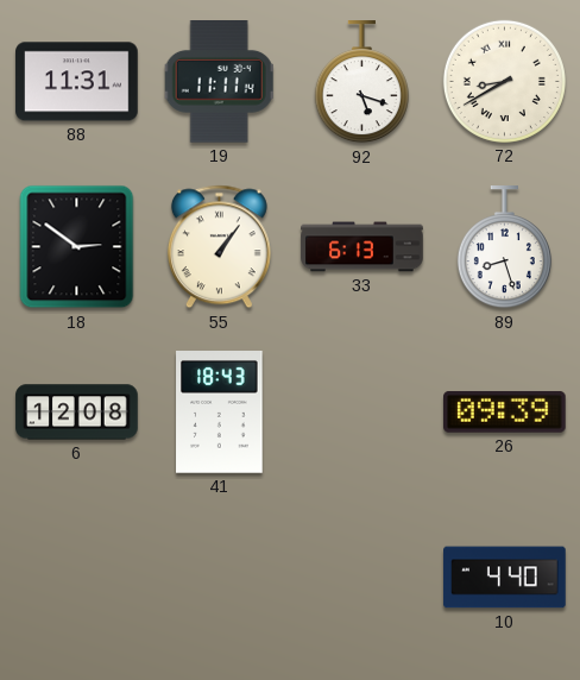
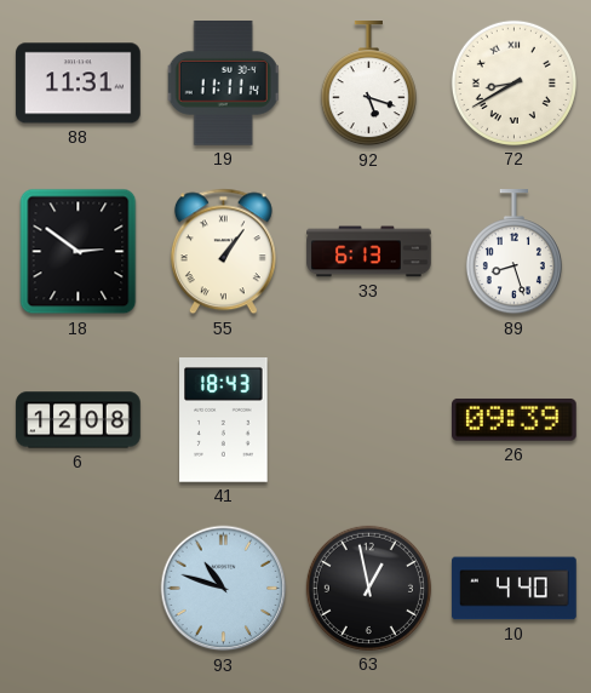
93: none -> 10:48
63: none -> 12:58
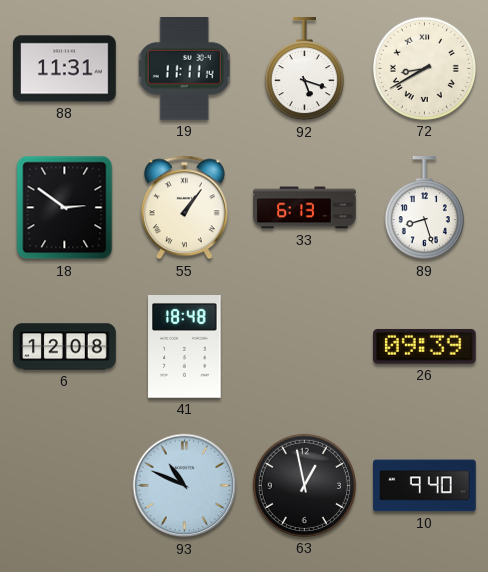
41: 18:43 -> 18:48
93: 10:48 -> 10:49
10: 4:40 -> 9:40
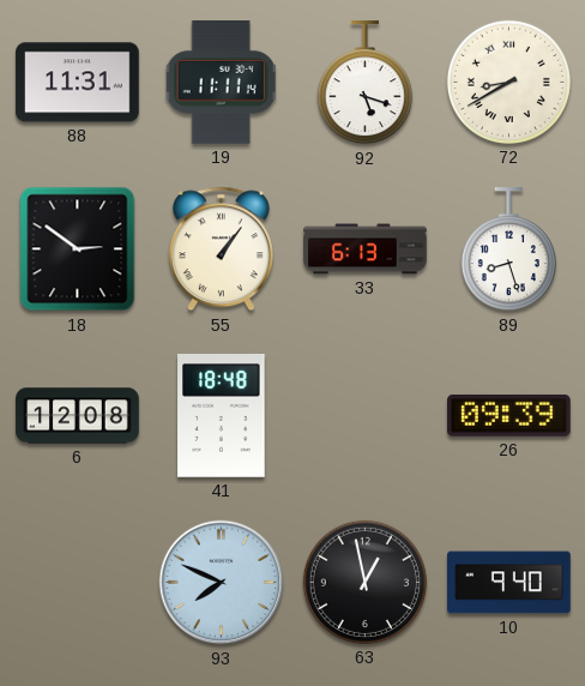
93: 10:49 -> 7:49
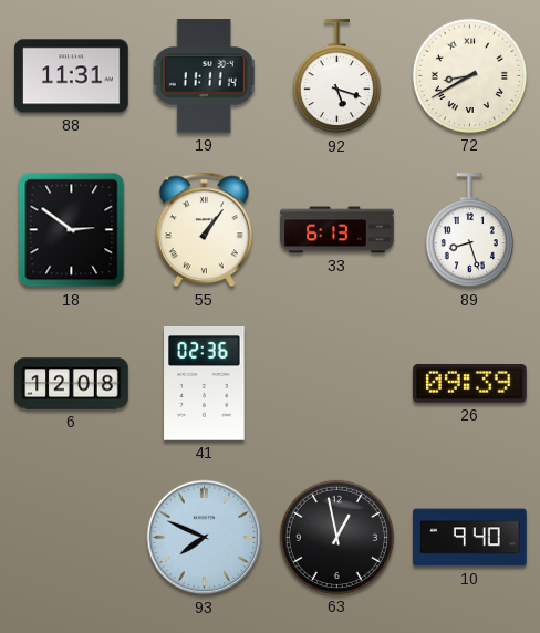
41: 18:48 -> 02:36
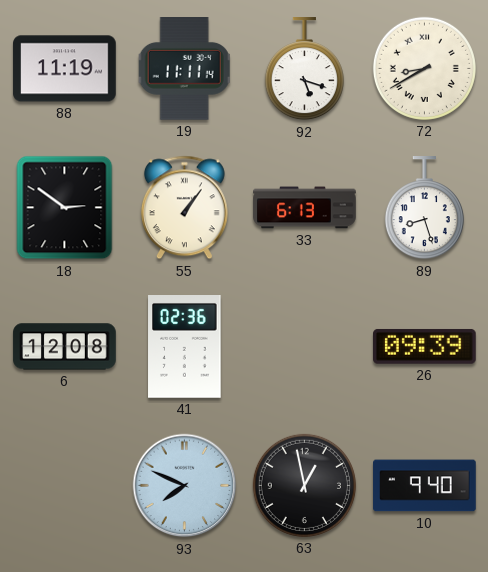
88: 11:31 -> 11:19
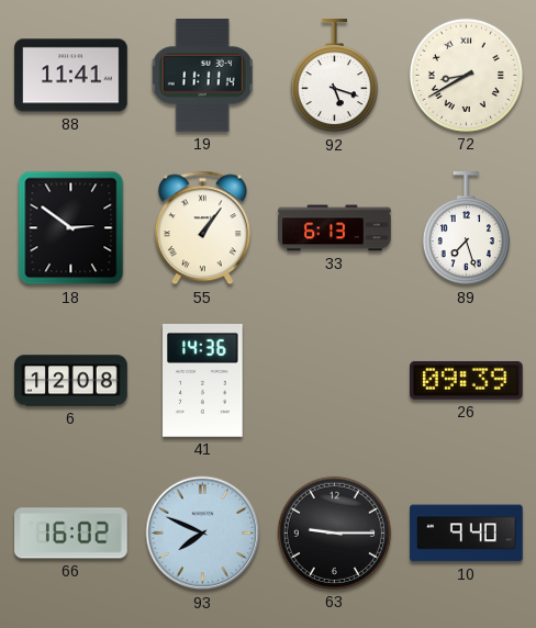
88: 11:19 -> 11:41
89: 8:27 -> 7:27
41: 02:36 -> 14:36
66: none -> 16:02
63: 12:58 -> 9:15
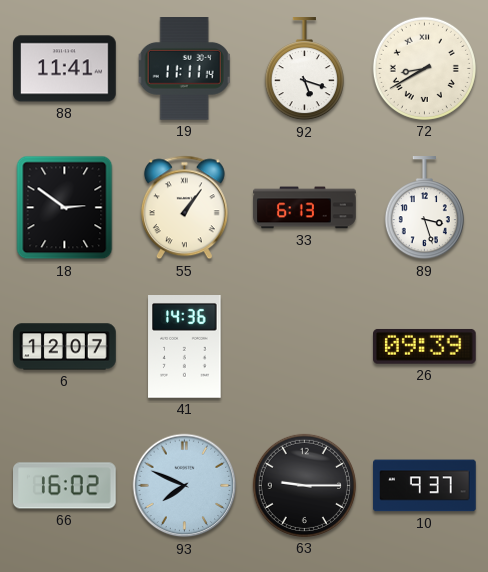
89: 7:27 -> 3:27
6: 12:08 -> 12:07
10: 9:40 -> 9:37
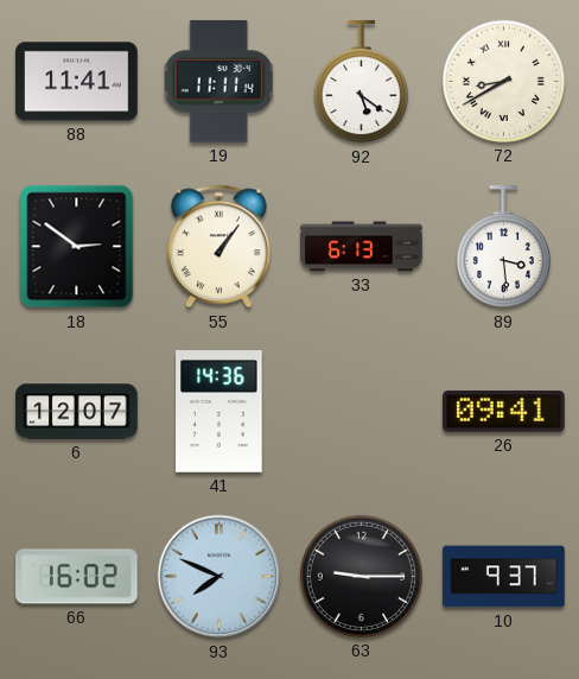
92: 5:18 -> 5:21
89: 3:27 -> 3:29
26: 09:39 -> 09:41
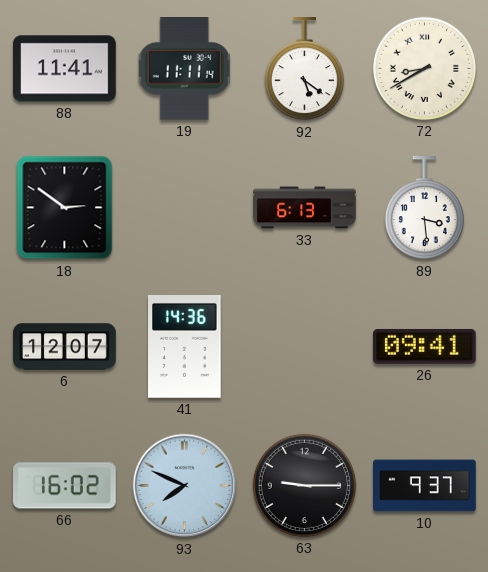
55: 1:06 -> none
